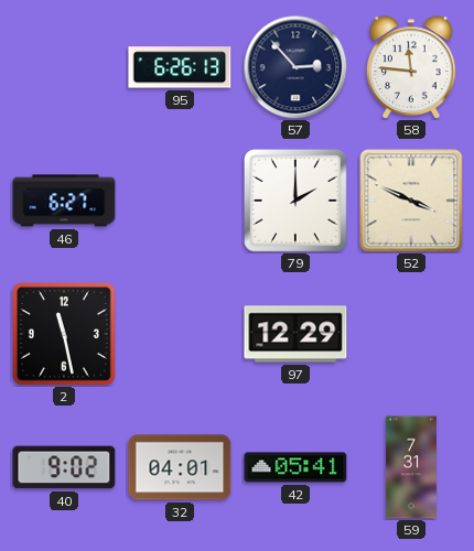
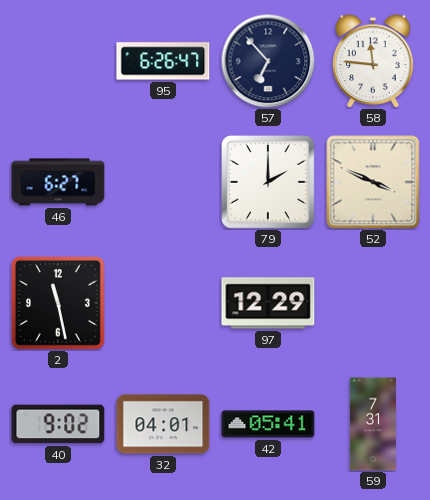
95: 6:26:13 -> 6:26:47
57: 2:53 -> 6:53
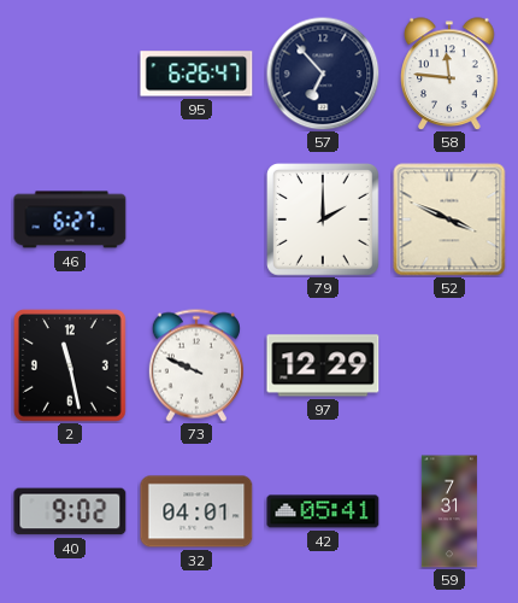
73: none -> 9:49
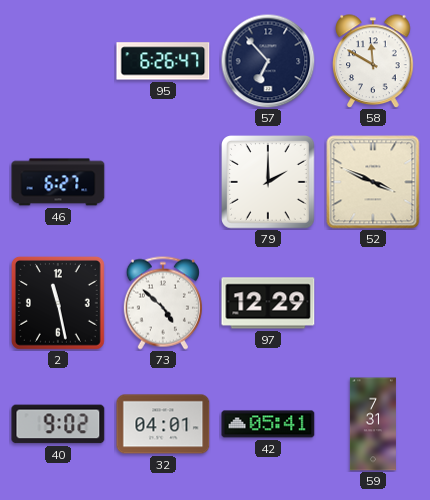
58: 11:46 -> 11:50
73: 9:49 -> 4:52
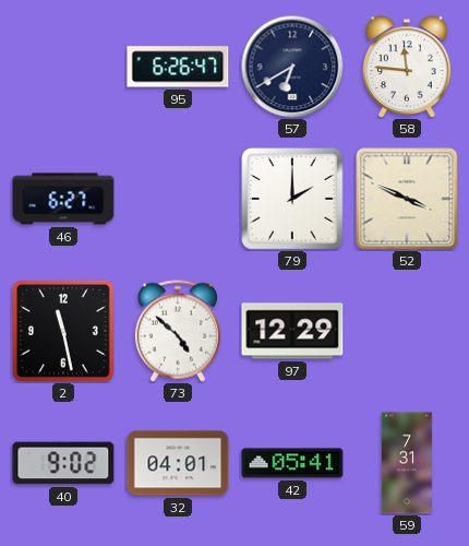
57: 6:53 -> 6:40
58: 11:50 -> 11:46
